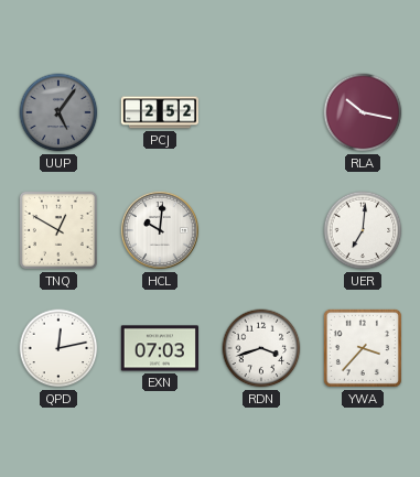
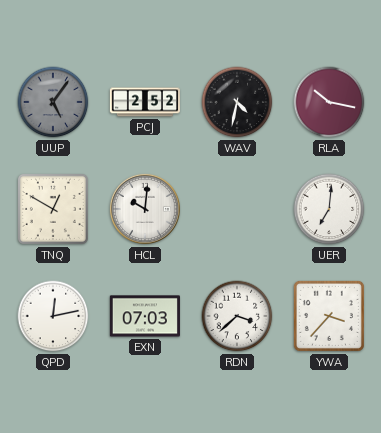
WAV: none -> 4:32
RDN: 3:42 -> 3:38
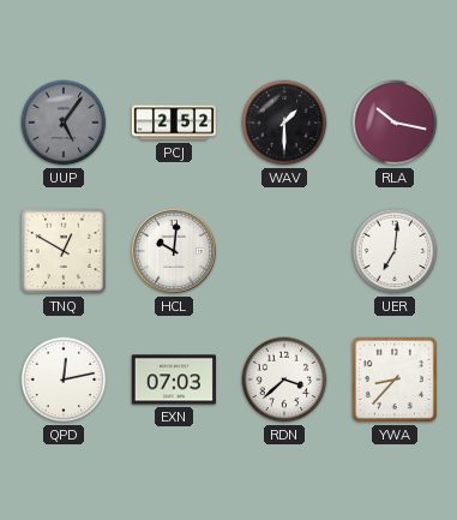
WAV: 4:32 -> 1:30
YWA: 3:37 -> 8:37
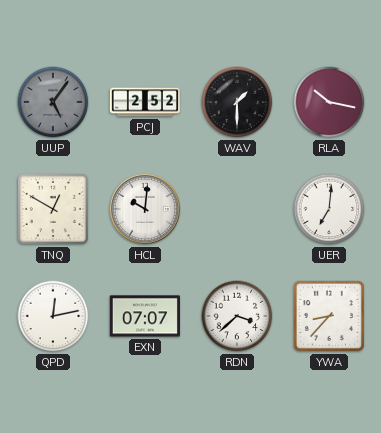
EXN: 07:03 -> 07:07
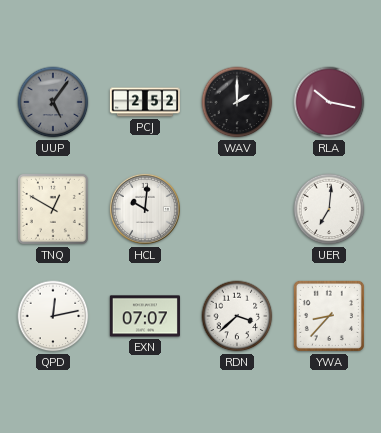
WAV: 1:30 -> 2:00
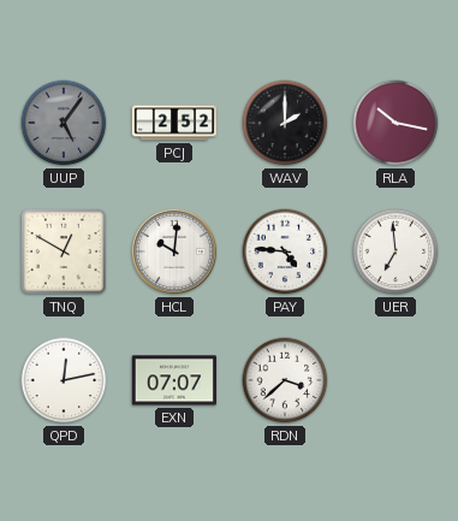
PAY: none -> 4:46
UER: 7:01 -> 6:59
YWA: 8:37 -> none
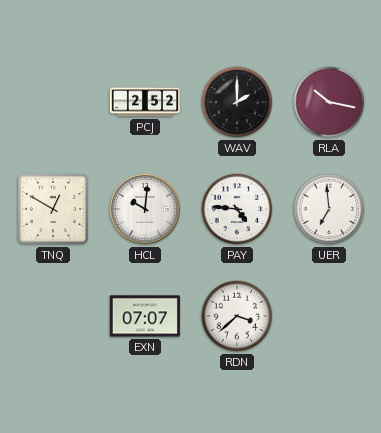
UUP: 5:06 -> none
QPD: 12:13 -> none
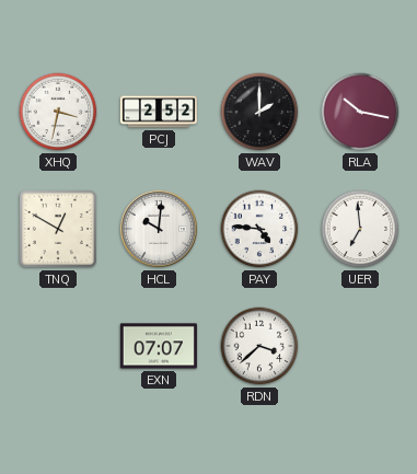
XHQ: none -> 3:32
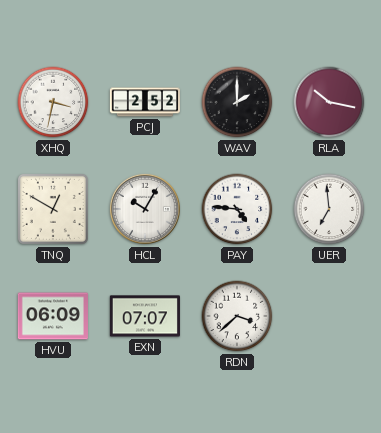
HCL: 10:01 -> 10:05
HVU: none -> 06:09
